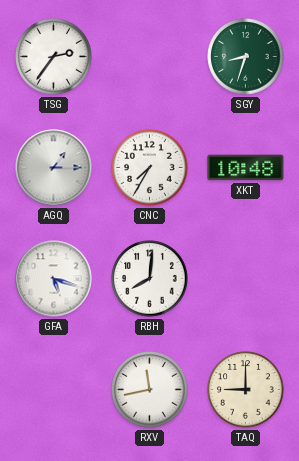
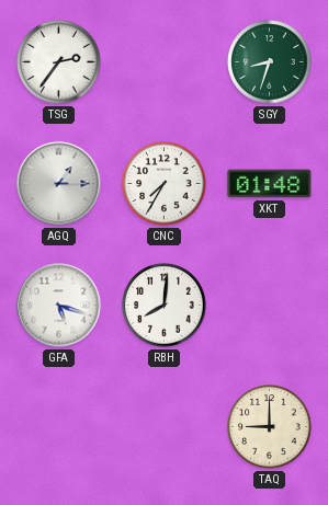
XKT: 10:48 -> 01:48
RXV: 11:43 -> none
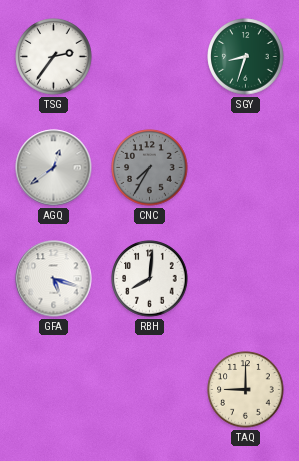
AGQ: 1:15 -> 12:39
CNC dial: white -> grey
XKT: 01:48 -> none
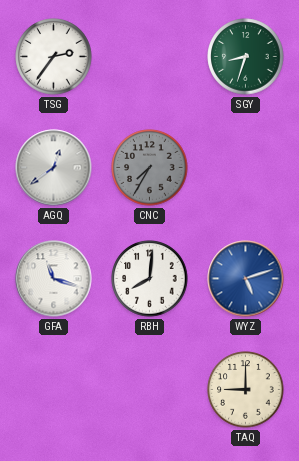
GFA: 5:18 -> 11:18
WYZ: none -> 5:12
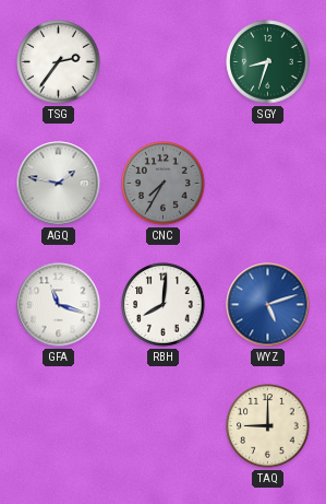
AGQ: 12:39 -> 1:47
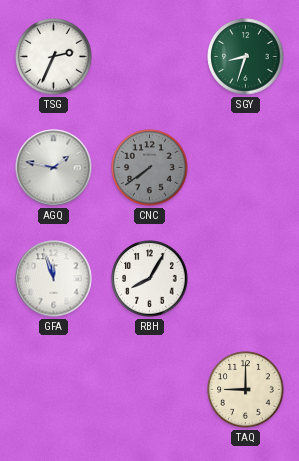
TSG: 2:36 -> 2:34
CNC: 7:35 -> 7:39
GFA: 11:18 -> 11:57
RBH: 8:01 -> 8:05
WYZ: 5:12 -> none
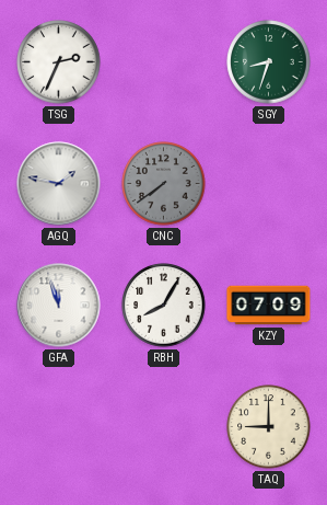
KZY: none -> 07:09
